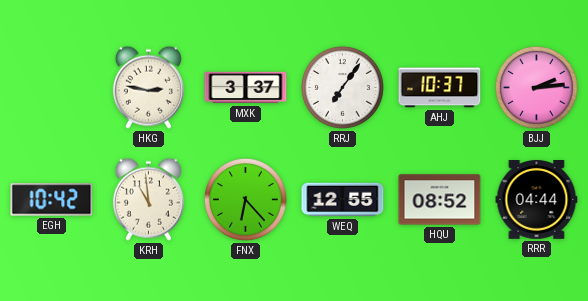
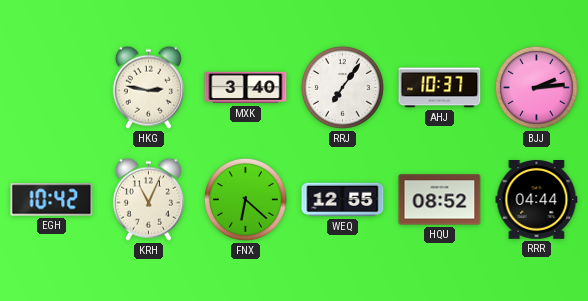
MXK: 3:37 -> 3:40
KRH: 10:59 -> 11:04
FNX: 6:23 -> 6:22
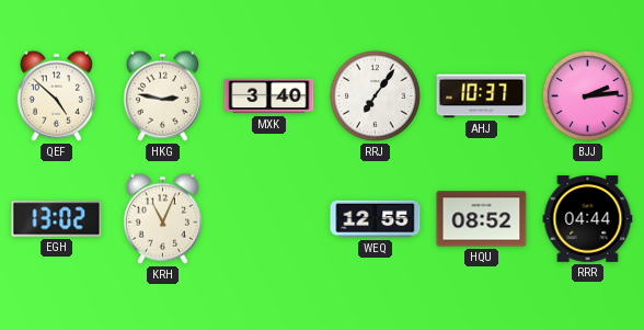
QEF: none -> 4:52
EGH: 10:42 -> 13:02
FNX: 6:22 -> none
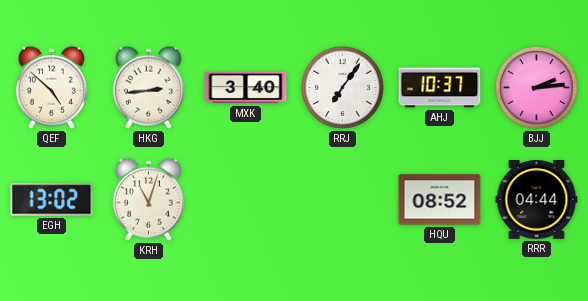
HKG: 2:47 -> 2:44
KRH: 11:04 -> 11:03
WEQ: 12:55 -> none
